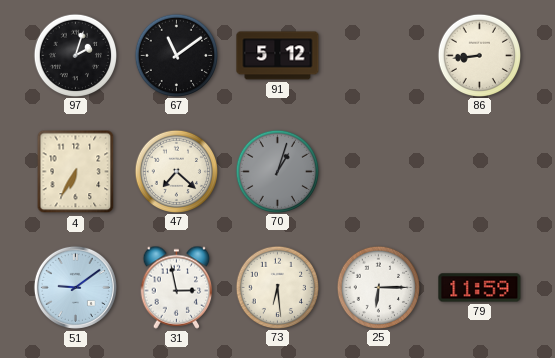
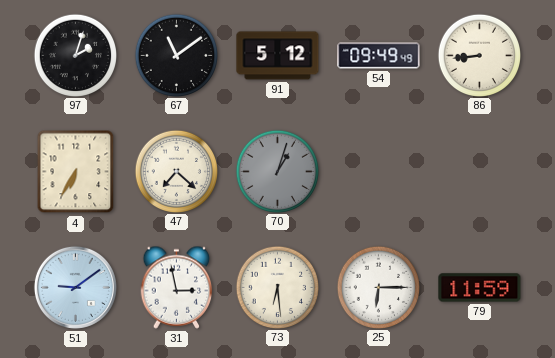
54: none -> 09:49
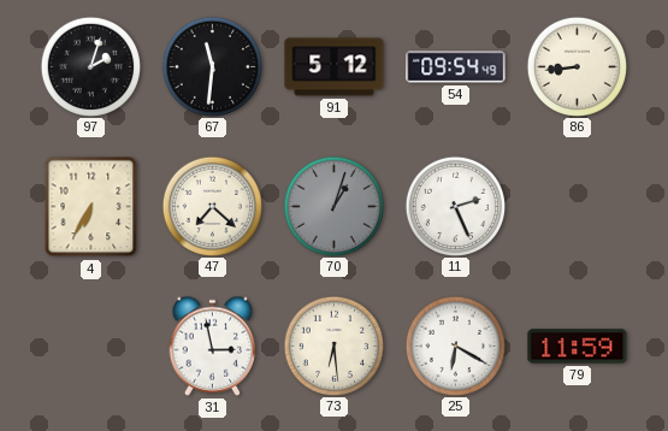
67: 11:09 -> 11:31
54: 09:49 -> 09:54
11: none -> 2:26
51: 9:09 -> none
25: 6:15 -> 6:20
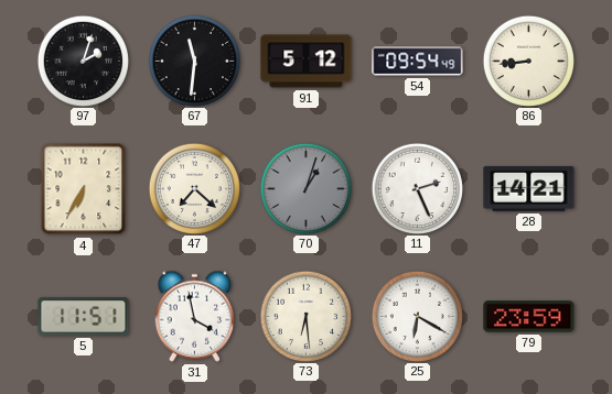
28: none -> 14:21
5: none -> 11:51
31: 2:58 -> 3:58
79: 11:59 -> 23:59
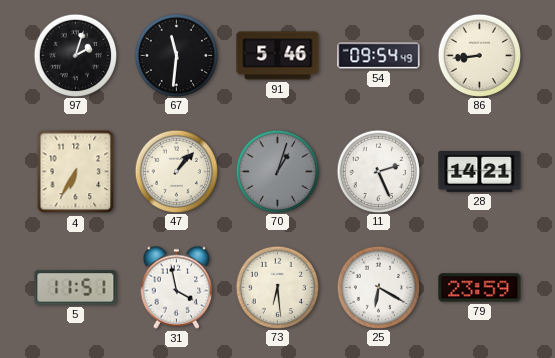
91: 5:12 -> 5:46
47: 7:22 -> 1:07
